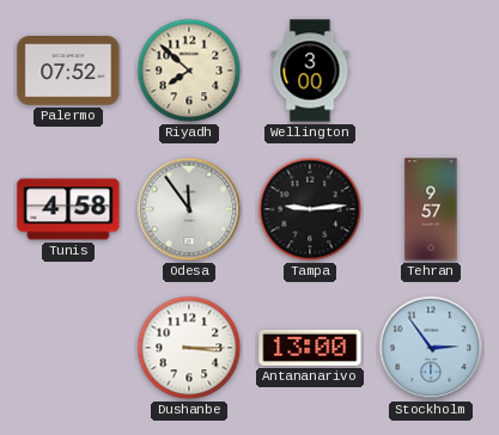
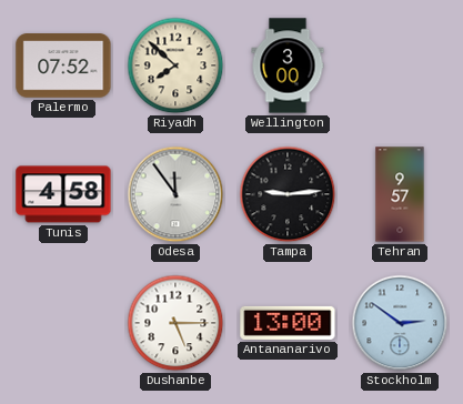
Dushanbe: 3:15 -> 5:15
Stockholm: 2:54 -> 2:51
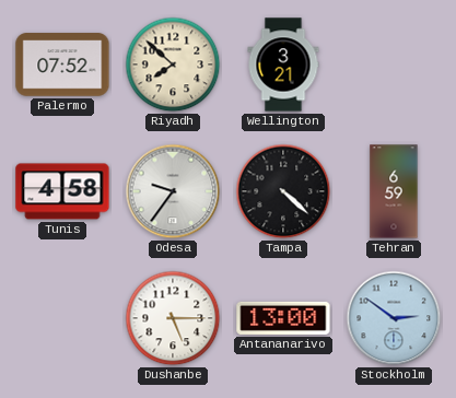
Wellington: 3:00 -> 3:21
Odesa: 11:54 -> 9:36
Tampa: 9:14 -> 4:22
Tehran: 9:57 -> 6:59
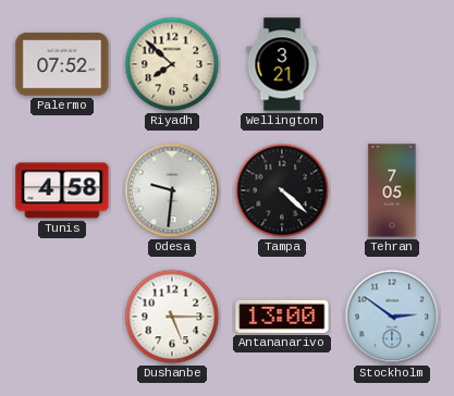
Odesa: 9:36 -> 9:31
Tehran: 6:59 -> 7:05
